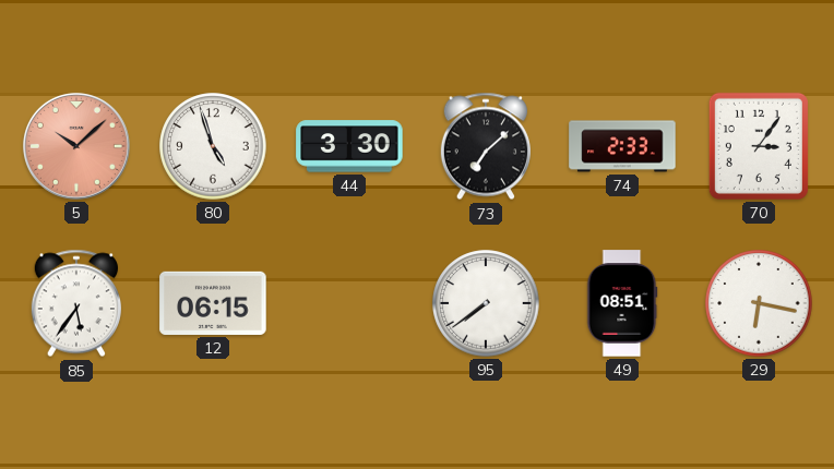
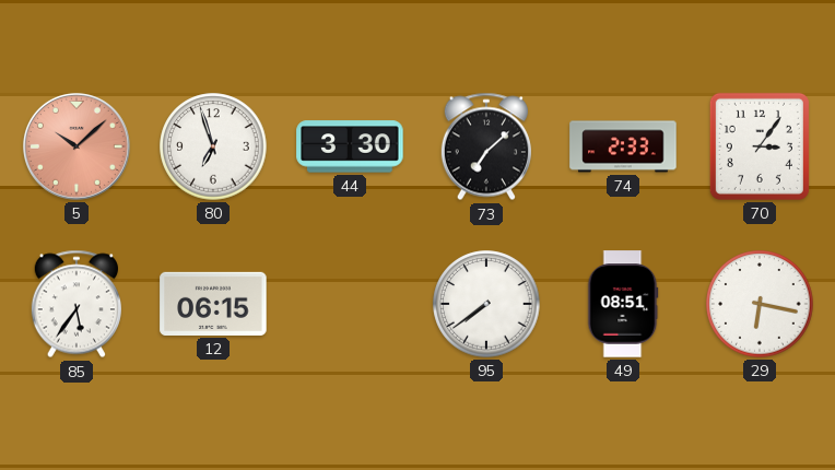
80: 4:57 -> 6:57
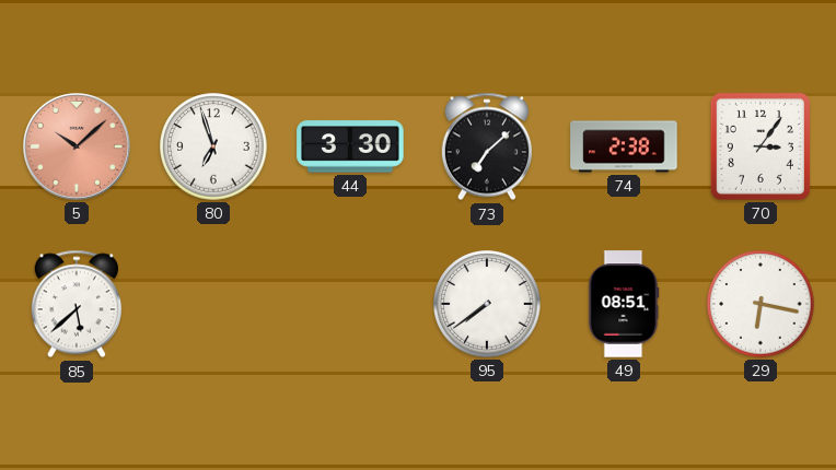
74: 2:33 -> 2:38
85: 5:36 -> 5:38
12: 06:15 -> none
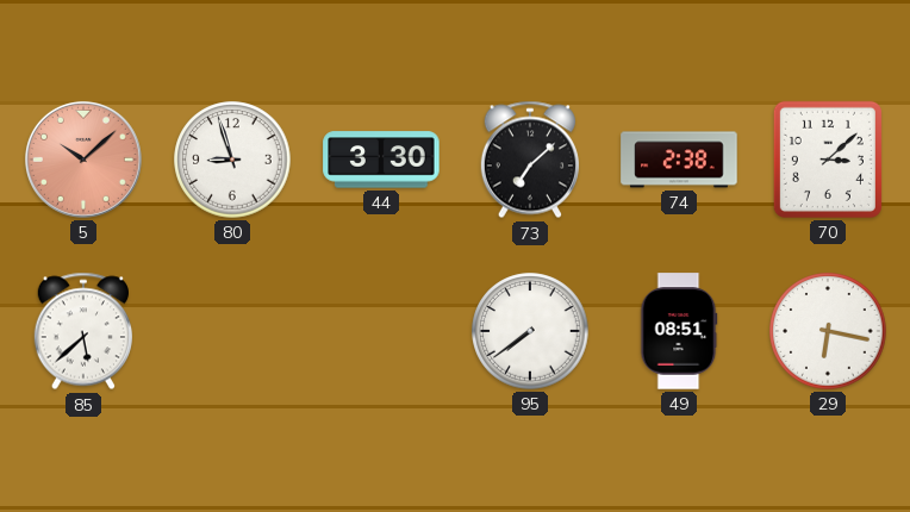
80: 6:57 -> 8:57
70: 3:06 -> 3:08
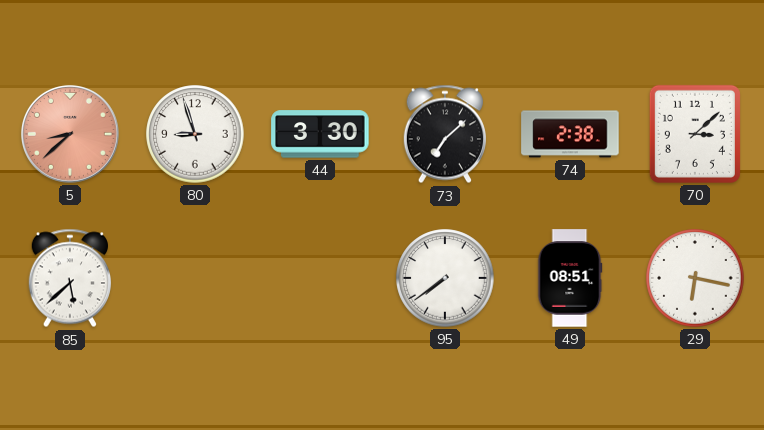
5: 10:08 -> 8:38
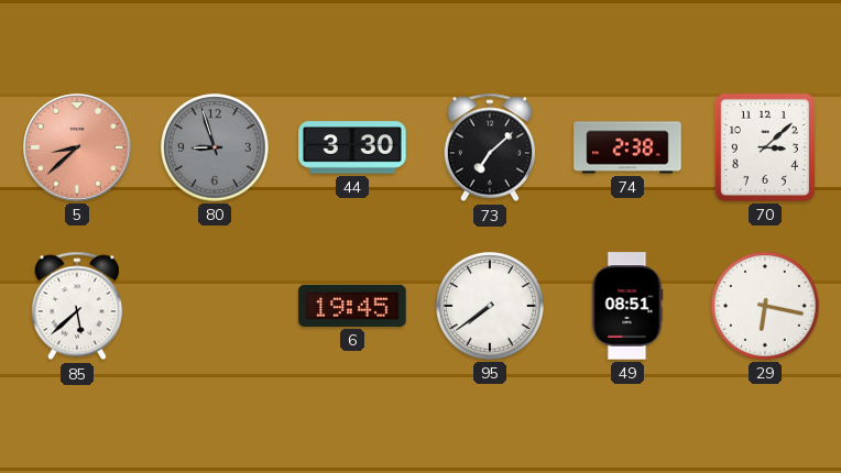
80 dial: white -> grey
6: none -> 19:45
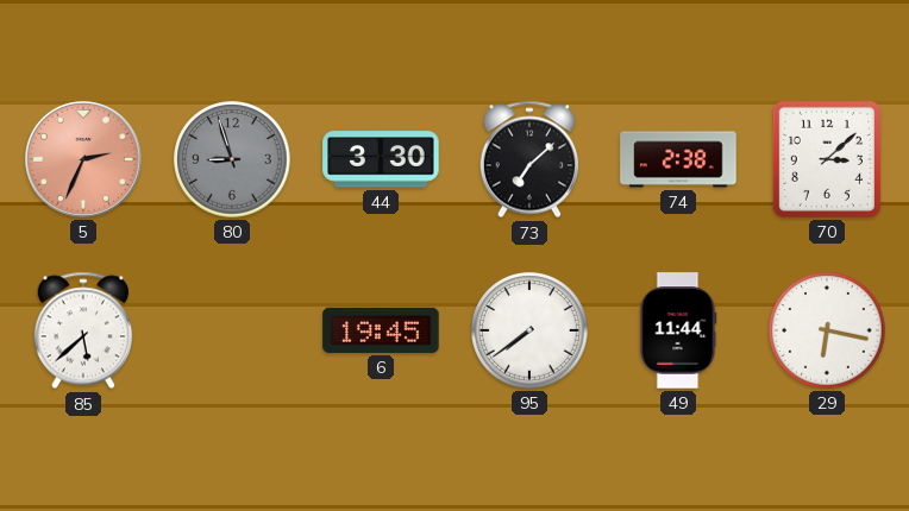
5: 8:38 -> 2:34
49: 08:51 -> 11:44
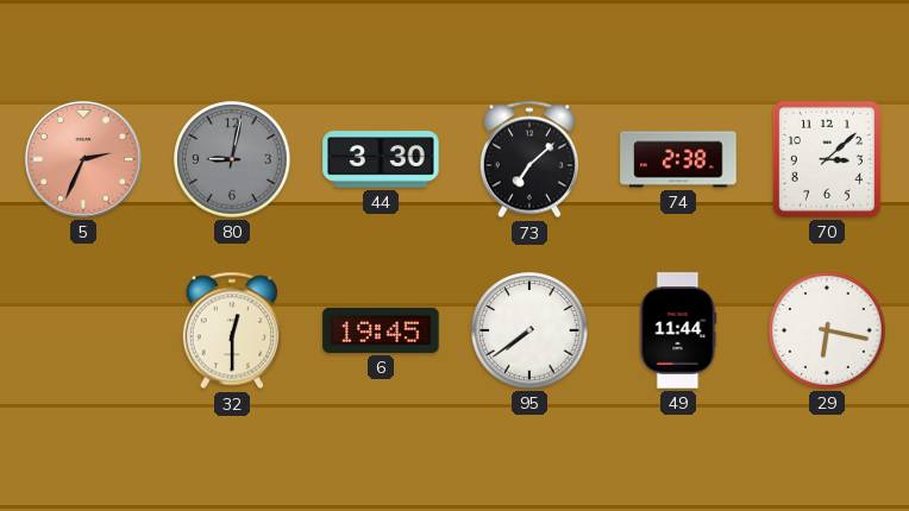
80: 8:57 -> 9:02
85: 5:38 -> none
32: none -> 12:30
